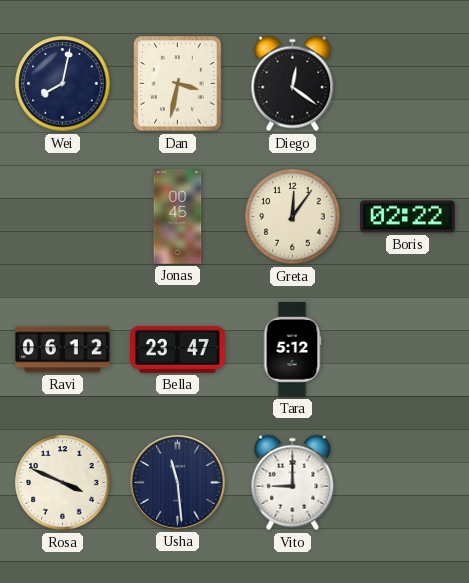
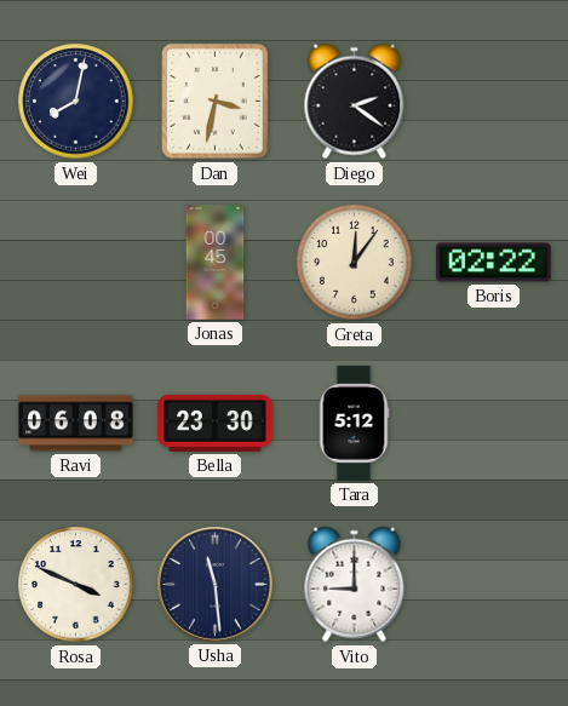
Diego: 12:21 -> 2:21
Ravi: 06:12 -> 06:08
Bella: 23:47 -> 23:30
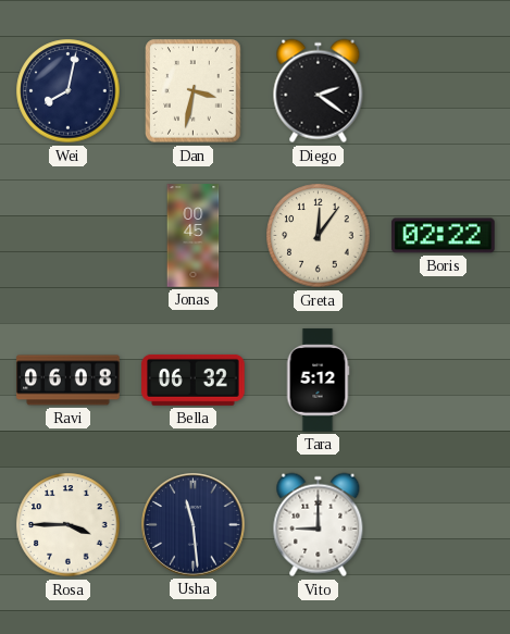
Bella: 23:30 -> 06:32
Rosa: 3:49 -> 3:45
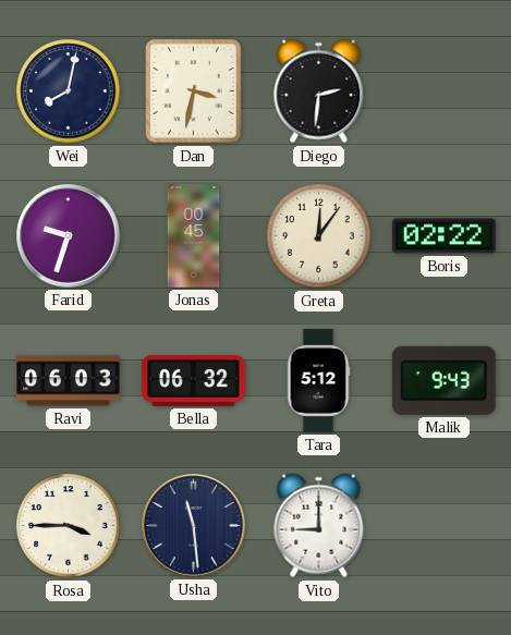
Diego: 2:21 -> 2:31
Farid: none -> 9:33
Ravi: 06:08 -> 06:03
Malik: none -> 9:43
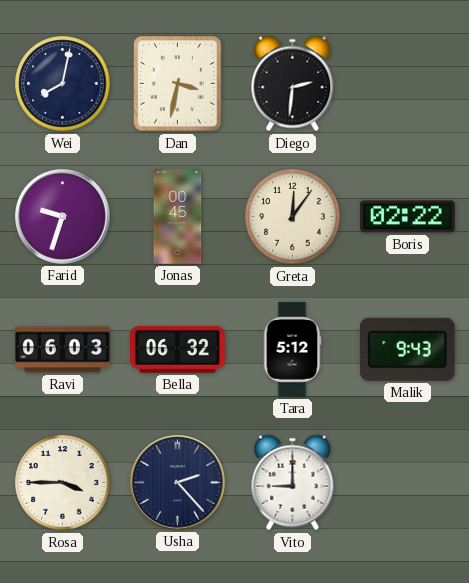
Usha: 11:29 -> 2:23
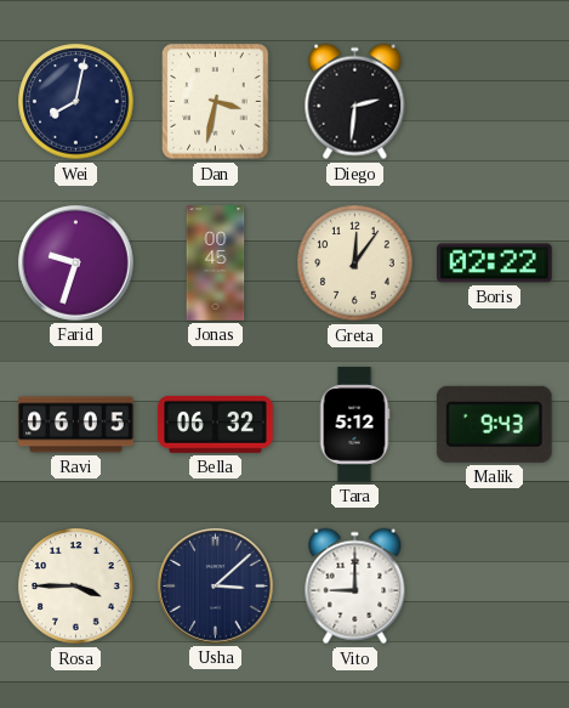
Ravi: 06:03 -> 06:05
Usha: 2:23 -> 3:08
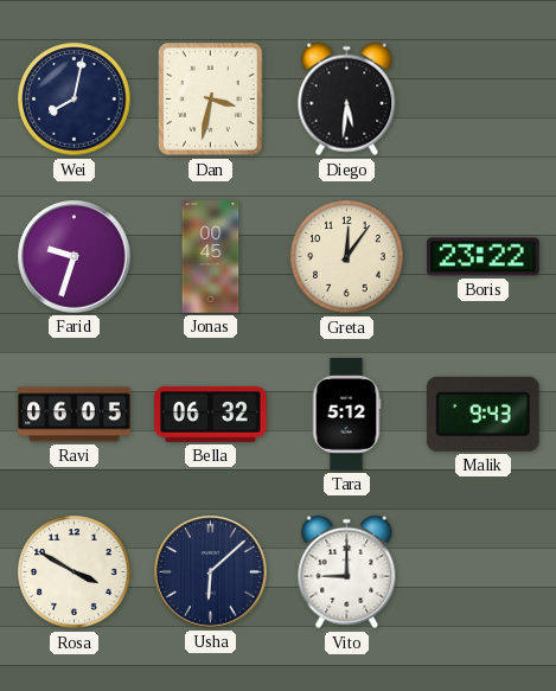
Diego: 2:31 -> 5:31
Boris: 02:22 -> 23:22
Rosa: 3:45 -> 3:50
Usha: 3:08 -> 6:08
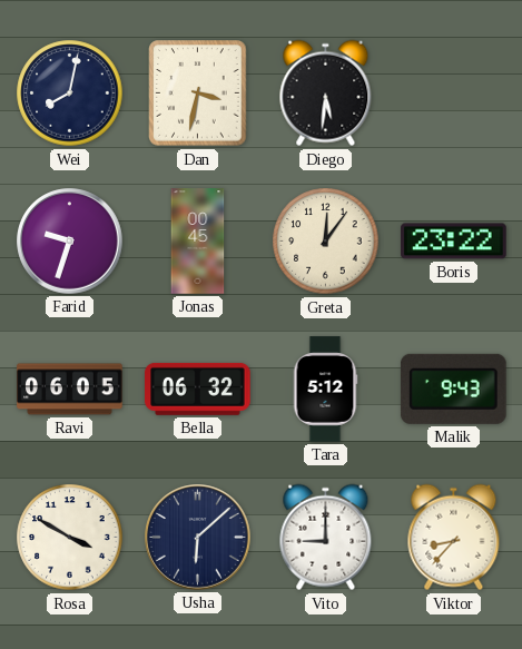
Viktor: none -> 8:37
